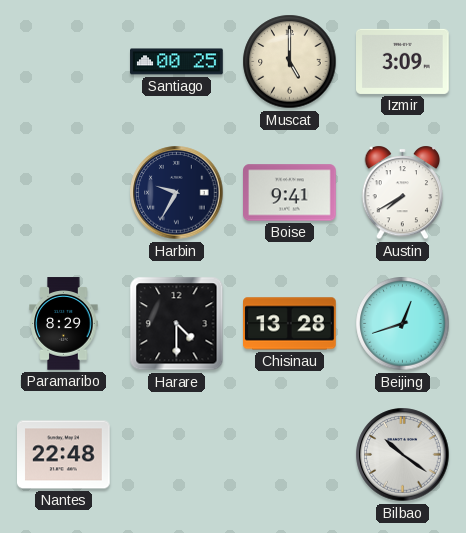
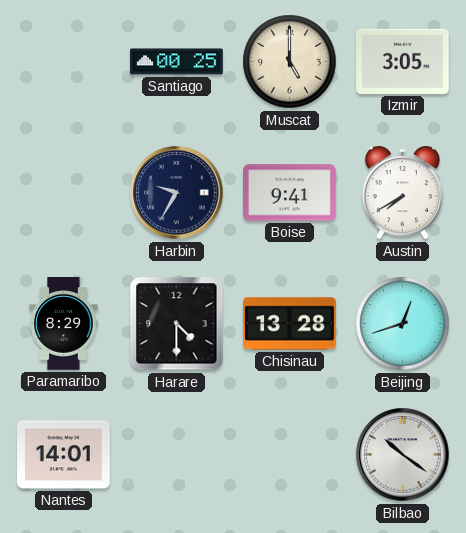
Izmir: 3:09 -> 3:05
Nantes: 22:48 -> 14:01
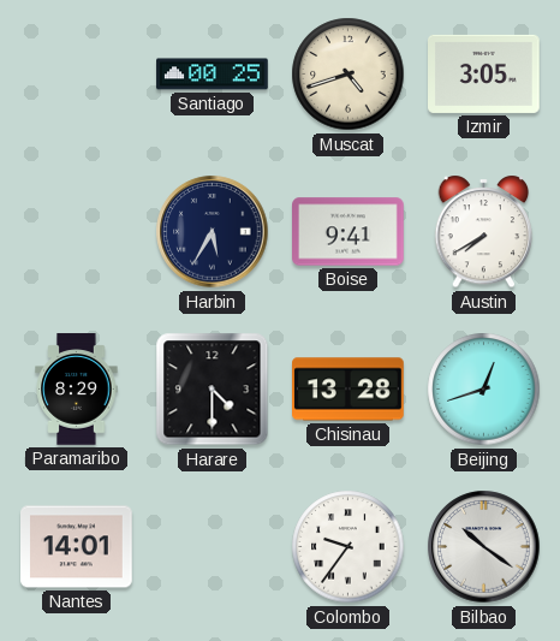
Muscat: 5:00 -> 4:42
Harbin: 9:35 -> 5:35
Colombo: none -> 9:36
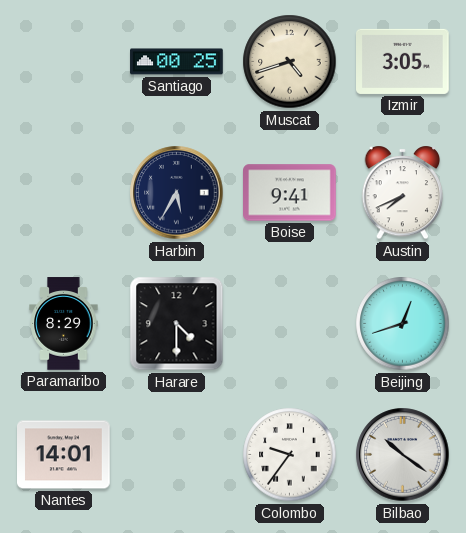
Austin: 7:40 -> 7:41
Chisinau: 13:28 -> none
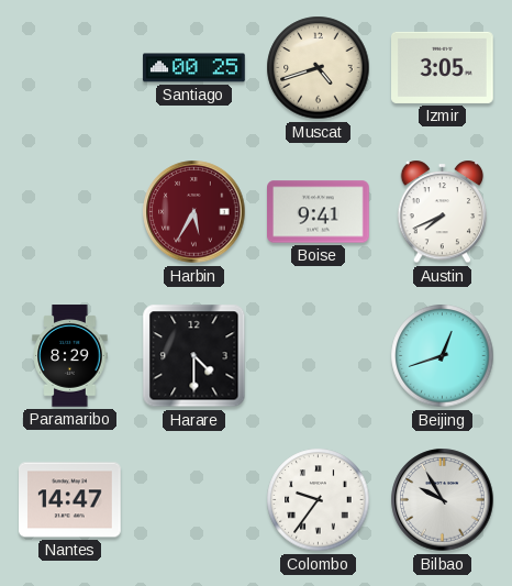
Harbin dial: navy -> burgundy
Nantes: 14:01 -> 14:47
Bilbao: 10:21 -> 9:55
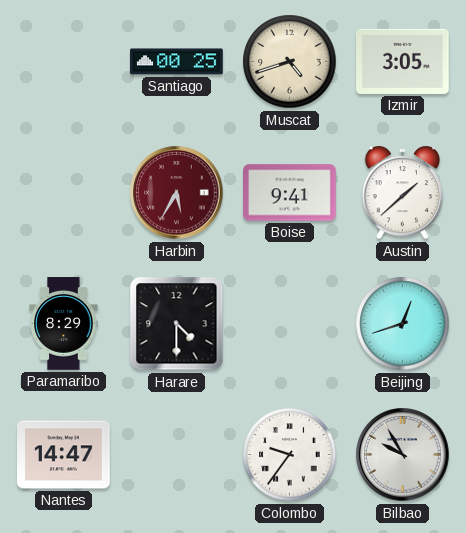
Austin: 7:41 -> 1:38
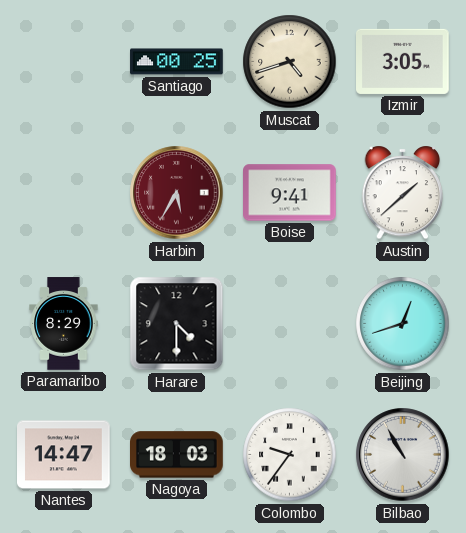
Nagoya: none -> 18:03
Bilbao: 9:55 -> 10:55
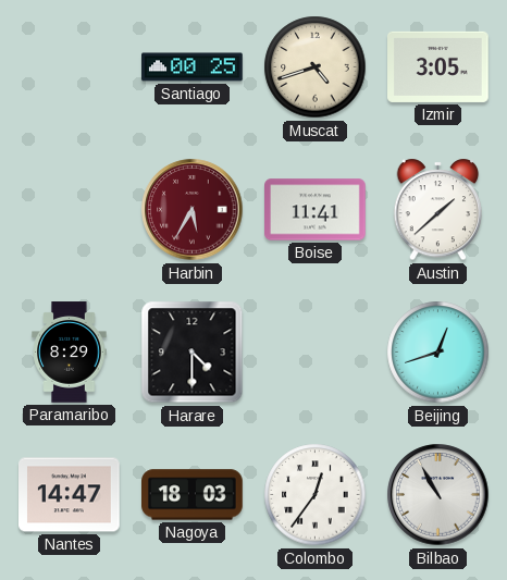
Boise: 9:41 -> 11:41
Colombo: 9:36 -> 12:36
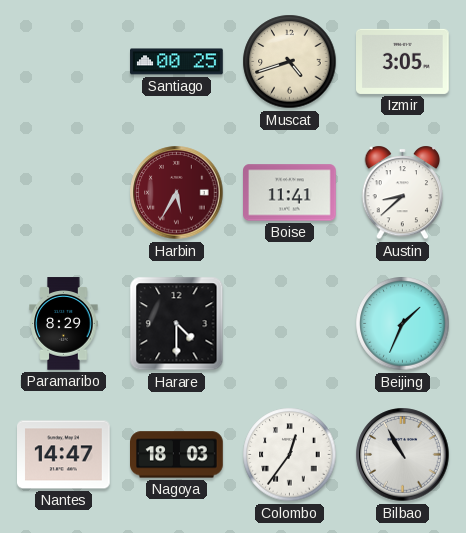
Austin: 1:38 -> 8:38
Beijing: 12:42 -> 1:34
